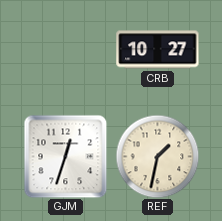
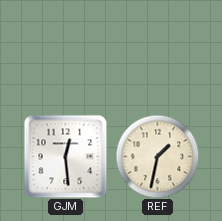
CRB: 10:27 -> none
GJM: 12:33 -> 12:29
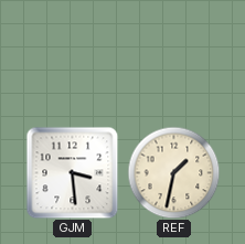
GJM: 12:29 -> 3:29
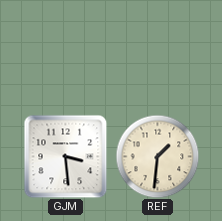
REF: 1:32 -> 1:31
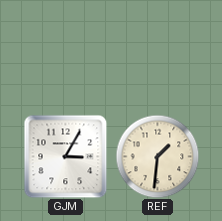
GJM: 3:29 -> 3:05
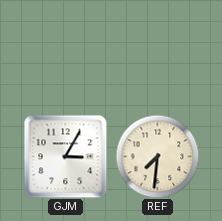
REF: 1:31 -> 7:31
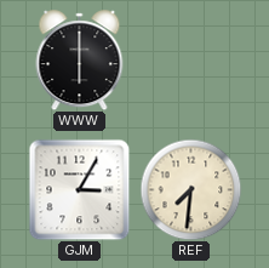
WWW: none -> 6:00
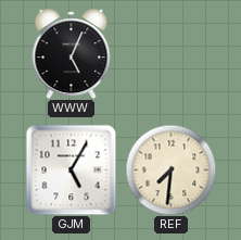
WWW: 6:00 -> 5:04
GJM: 3:05 -> 5:05
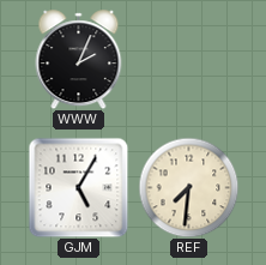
WWW: 5:04 -> 2:04
